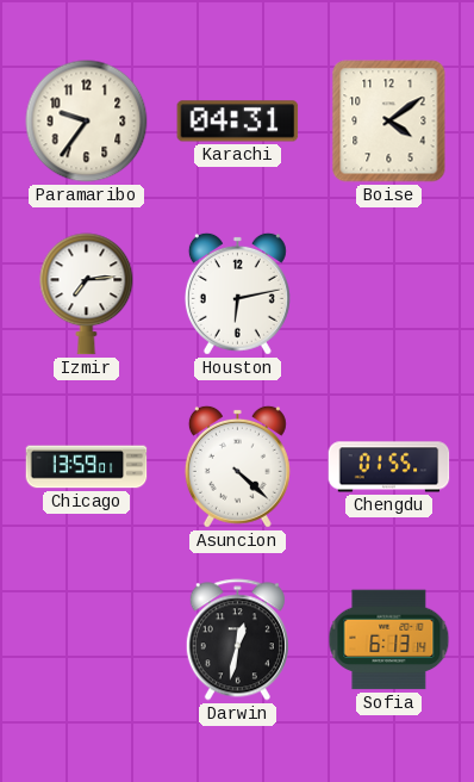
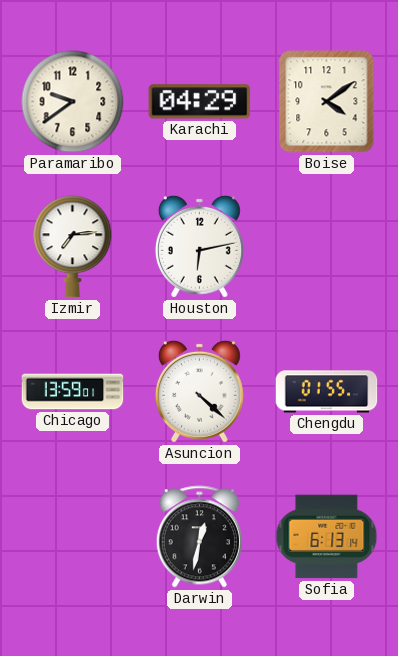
Paramaribo: 9:36 -> 9:39
Karachi: 04:31 -> 04:29
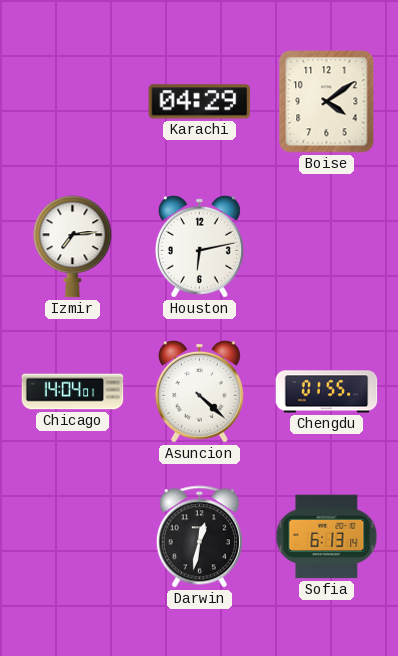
Paramaribo: 9:39 -> none
Chicago: 13:59 -> 14:04
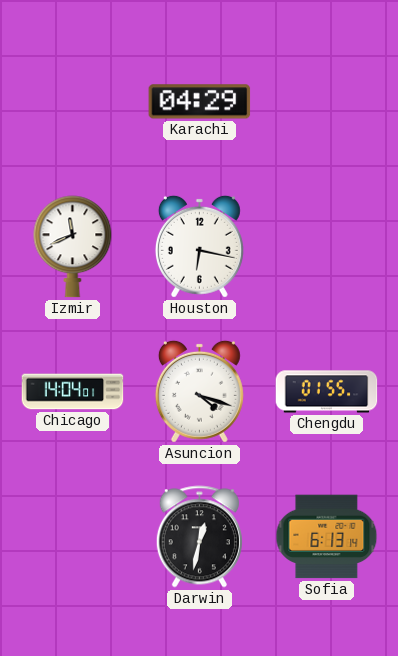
Boise: 4:09 -> none
Izmir: 7:14 -> 11:41
Houston: 6:13 -> 6:17
Asuncion: 4:22 -> 4:18
